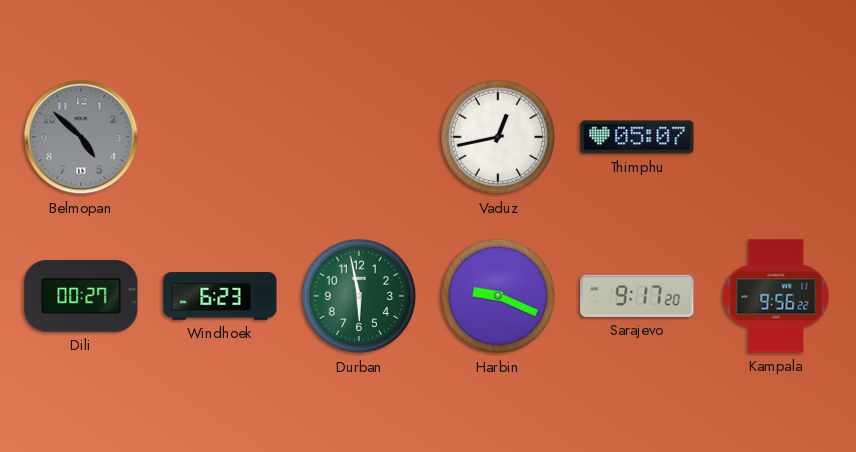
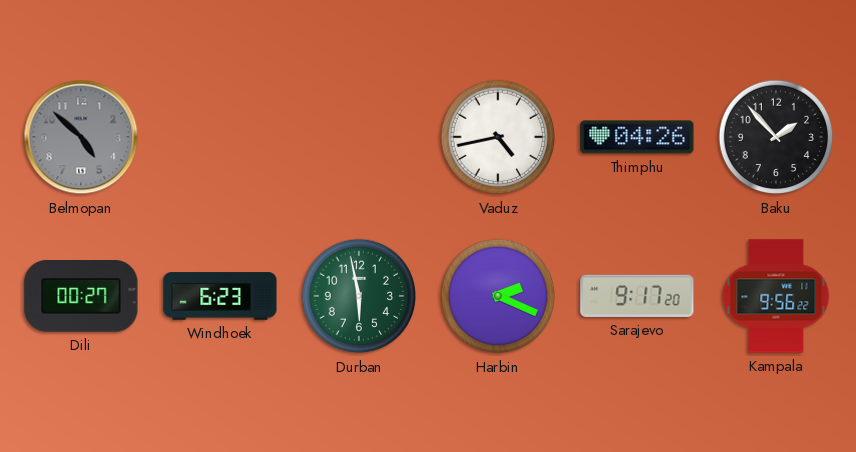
Vaduz: 12:43 -> 4:43
Thimphu: 05:07 -> 04:26
Baku: none -> 1:53
Harbin: 9:19 -> 2:19
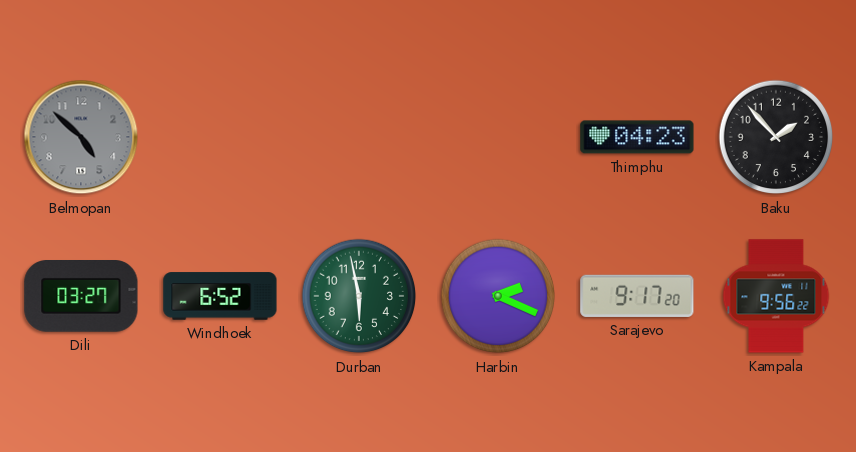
Vaduz: 4:43 -> none
Thimphu: 04:26 -> 04:23
Dili: 00:27 -> 03:27
Windhoek: 6:23 -> 6:52
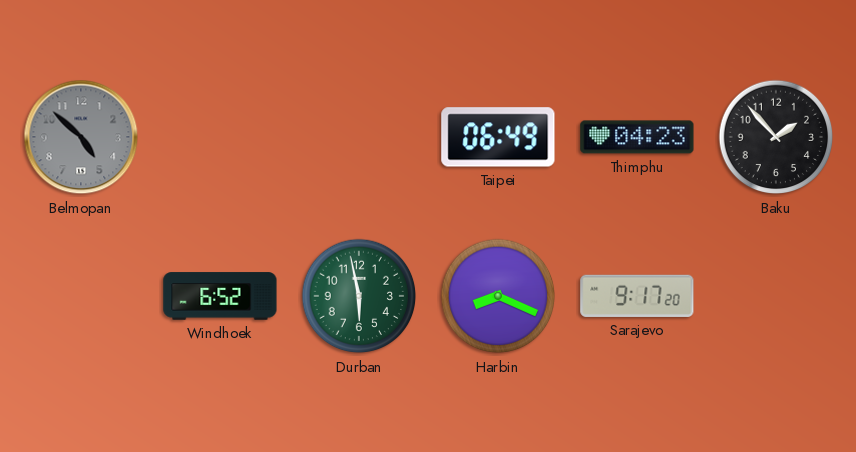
Taipei: none -> 06:49
Dili: 03:27 -> none
Harbin: 2:19 -> 8:19
Kampala: 9:56 -> none
